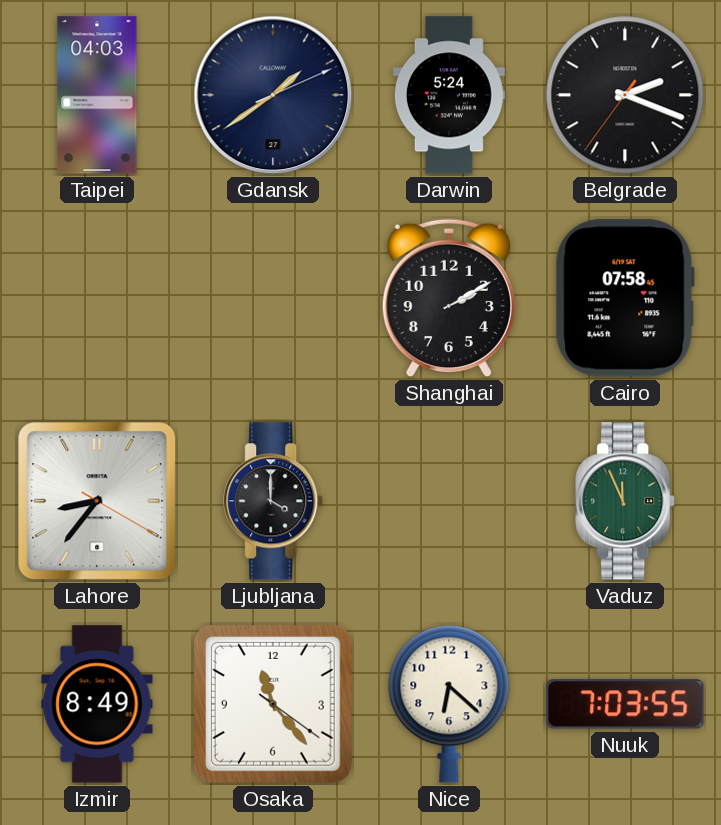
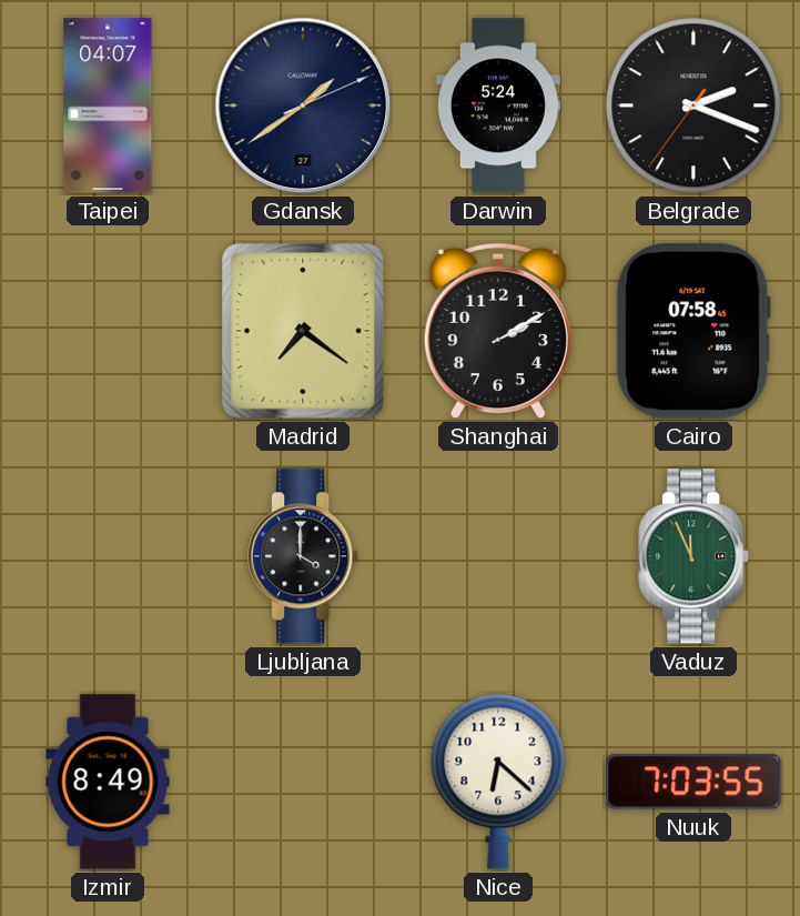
Taipei: 04:03 -> 04:07
Madrid: none -> 7:21
Lahore: 8:36 -> none
Osaka: 11:23 -> none
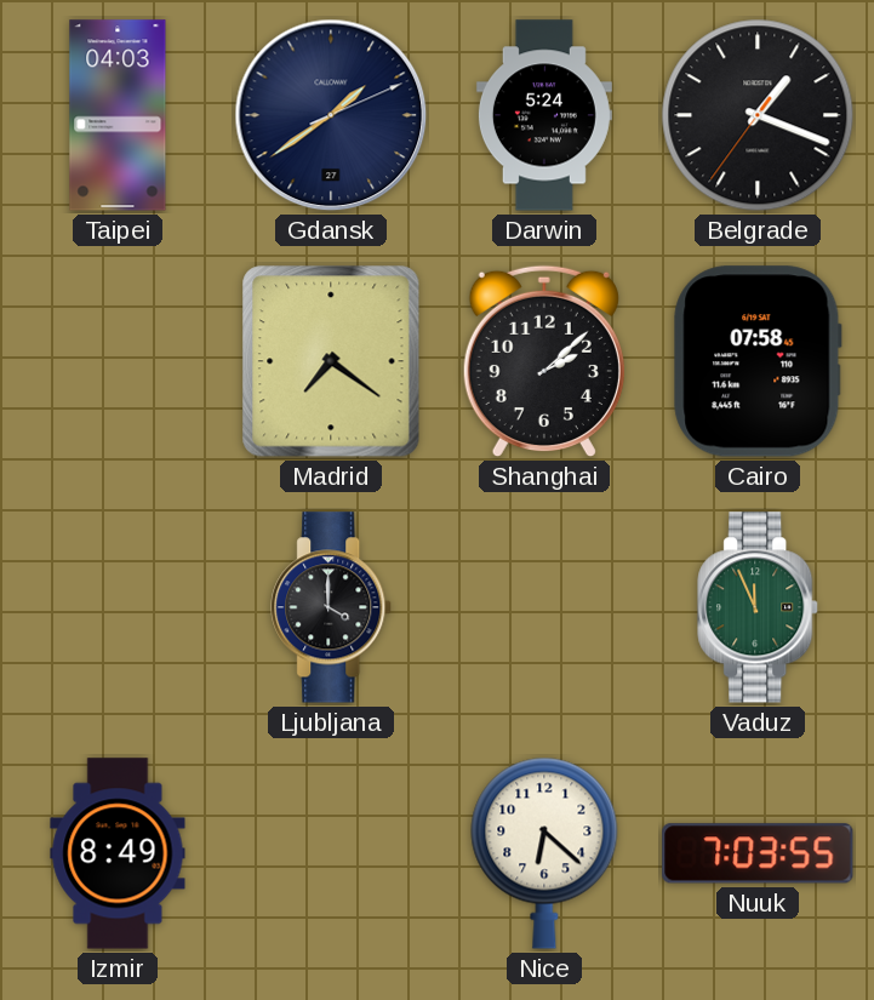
Taipei: 04:07 -> 04:03
Belgrade: 2:18 -> 1:18
Shanghai: 2:10 -> 2:08
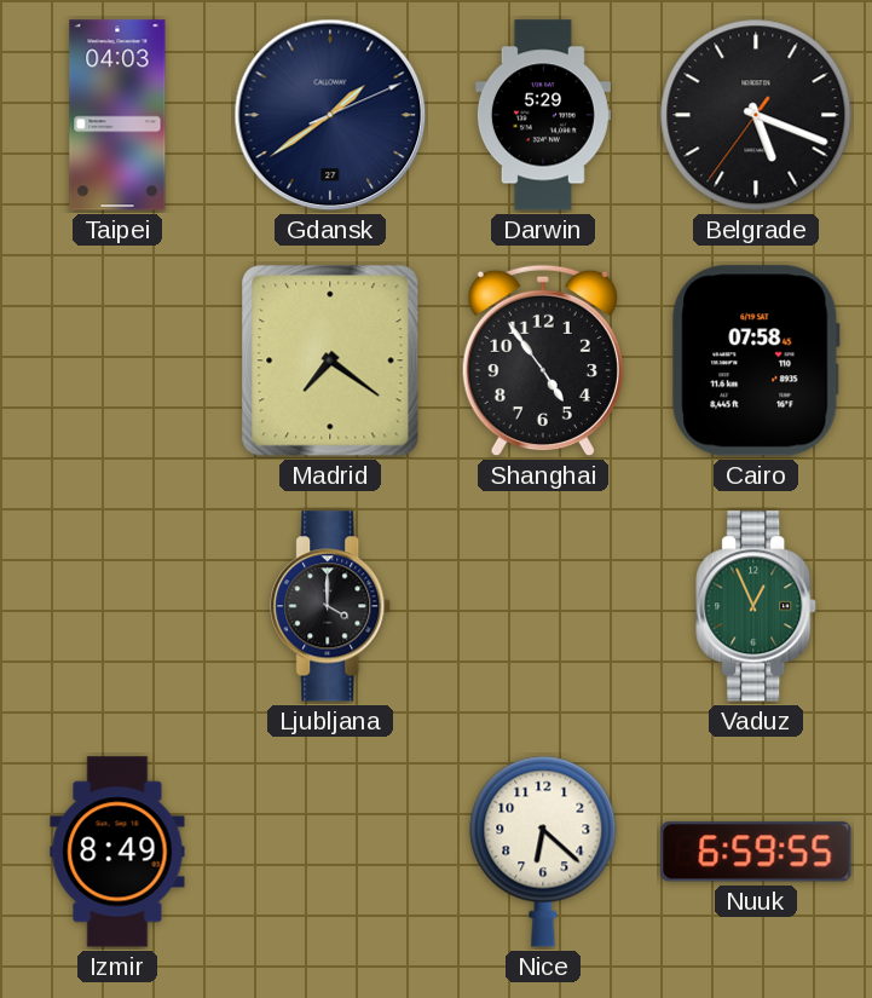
Darwin: 5:24 -> 5:29
Belgrade: 1:18 -> 5:18
Shanghai: 2:08 -> 4:54
Vaduz: 11:56 -> 12:56
Nuuk: 7:03 -> 6:59
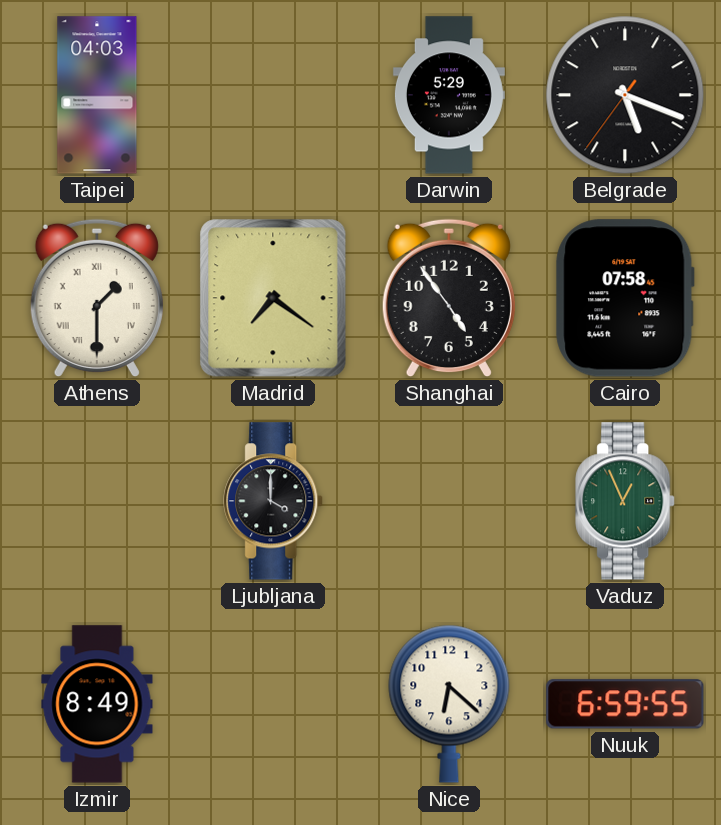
Gdansk: 1:39 -> none
Athens: none -> 1:30
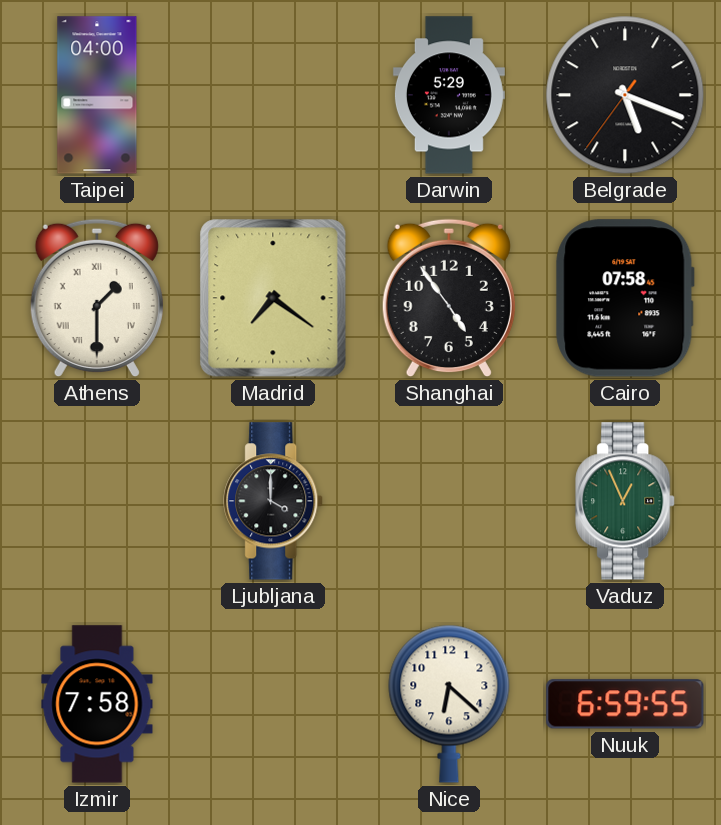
Taipei: 04:03 -> 04:00
Izmir: 8:49 -> 7:58
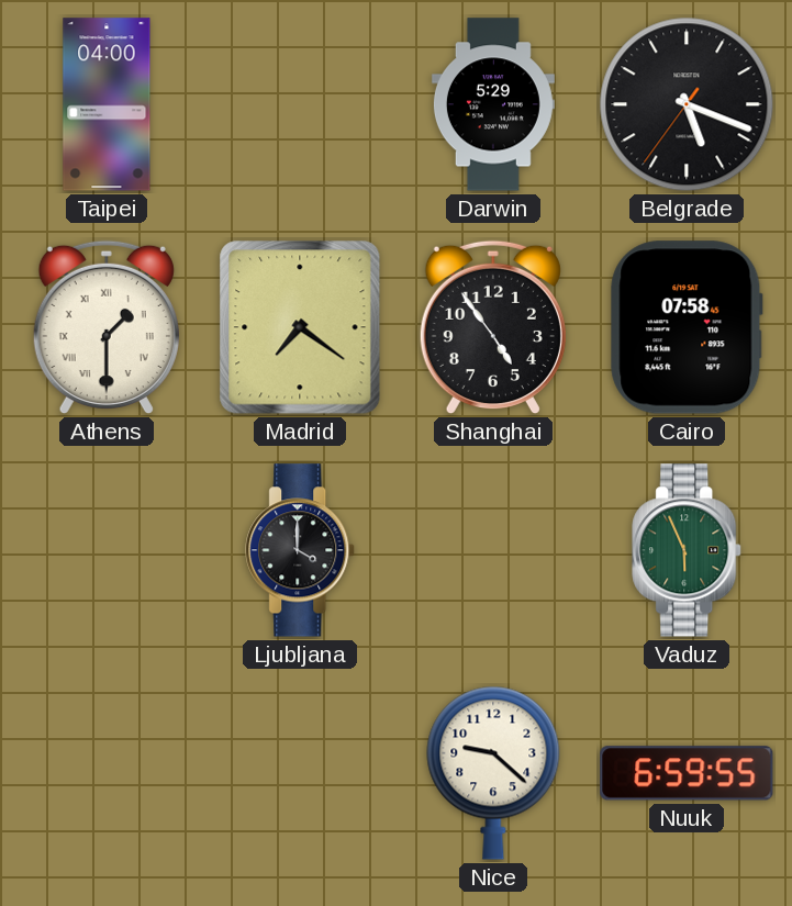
Vaduz: 12:56 -> 5:56
Izmir: 7:58 -> none
Nice: 6:22 -> 9:22
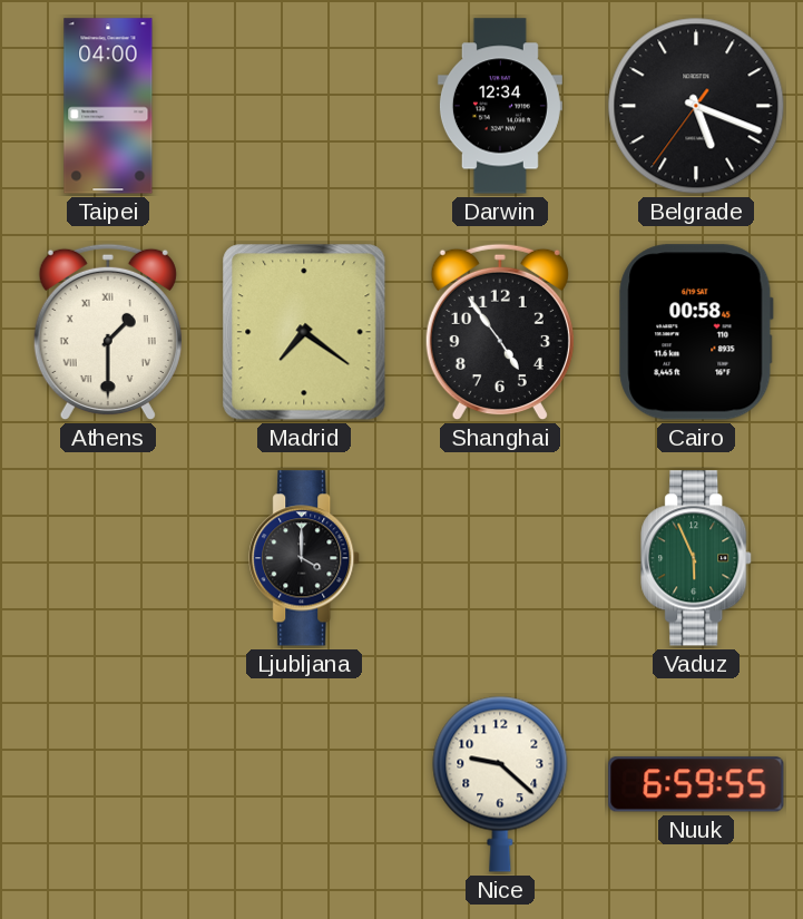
Darwin: 5:29 -> 12:34
Cairo: 07:58 -> 00:58
